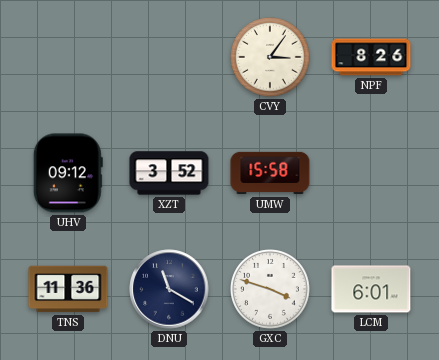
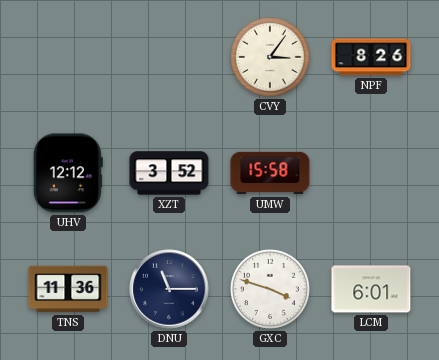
UHV: 09:12 -> 12:12
DNU: 11:20 -> 11:15
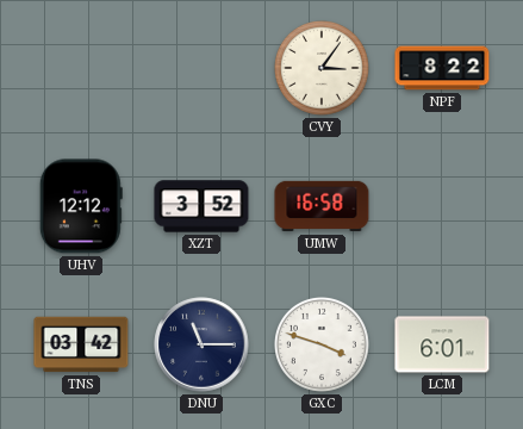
NPF: 8:26 -> 8:22
UMW: 15:58 -> 16:58
TNS: 11:36 -> 03:42
